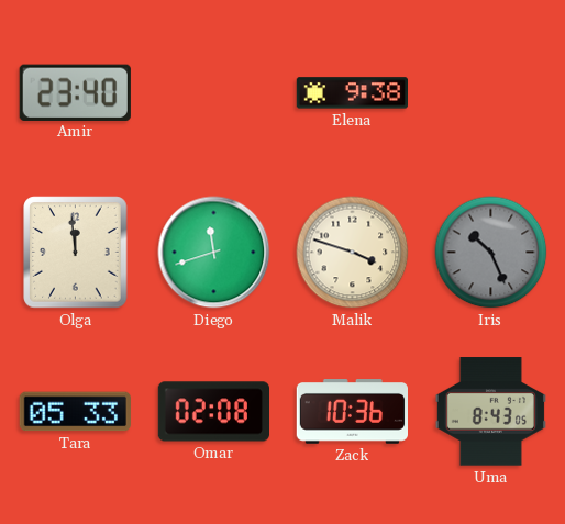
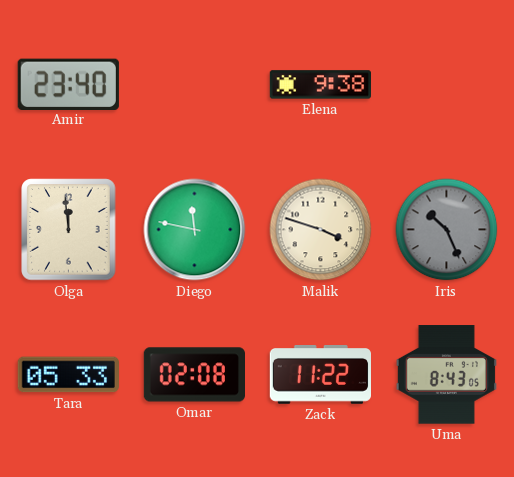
Diego: 11:42 -> 11:47
Zack: 10:36 -> 11:22
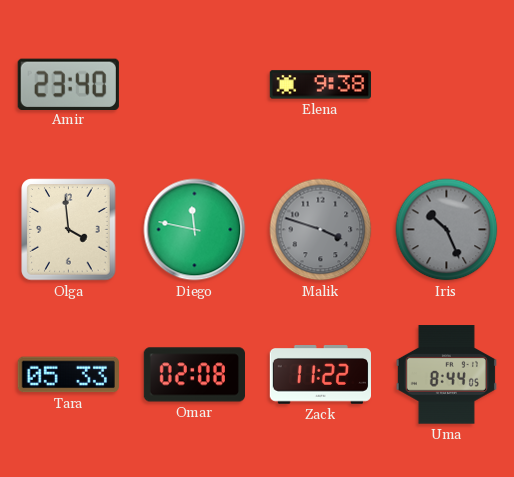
Olga: 11:59 -> 3:59
Malik dial: cream -> grey
Uma: 8:43 -> 8:44
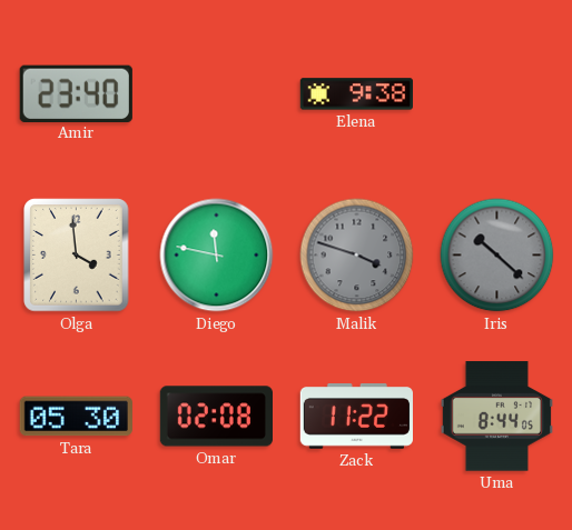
Iris: 10:26 -> 10:22
Tara: 05:33 -> 05:30
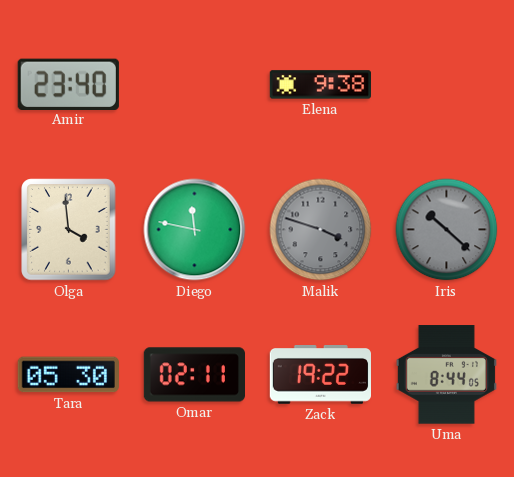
Omar: 02:08 -> 02:11
Zack: 11:22 -> 19:22
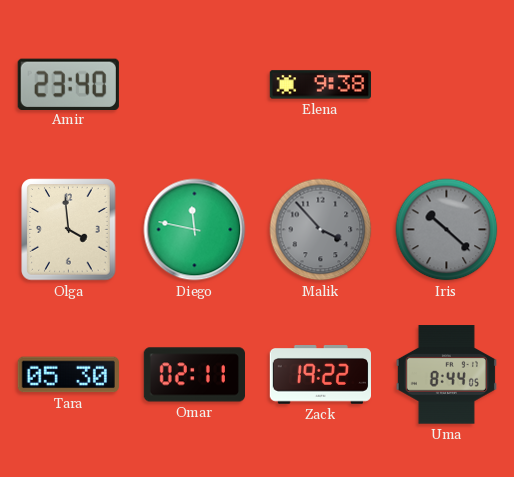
Malik: 3:48 -> 3:53
